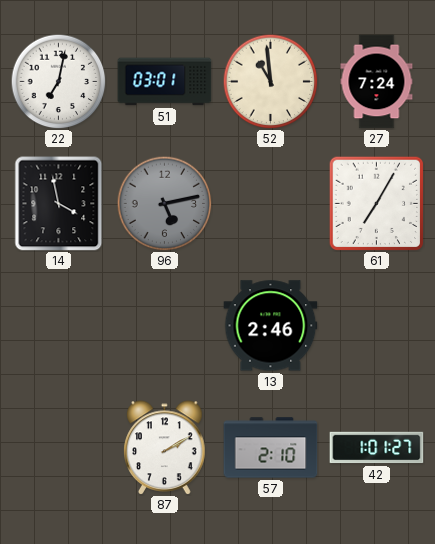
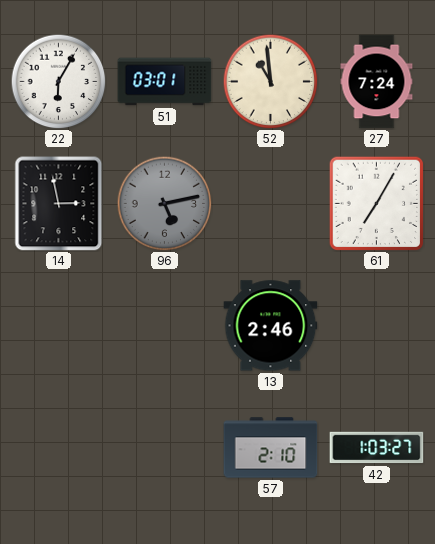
22: 7:02 -> 6:05
14: 3:58 -> 2:58
87: 2:10 -> none
42: 1:01 -> 1:03
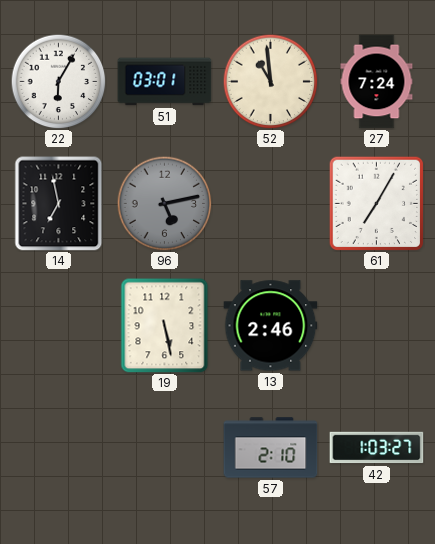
14: 2:58 -> 6:58
19: none -> 5:28
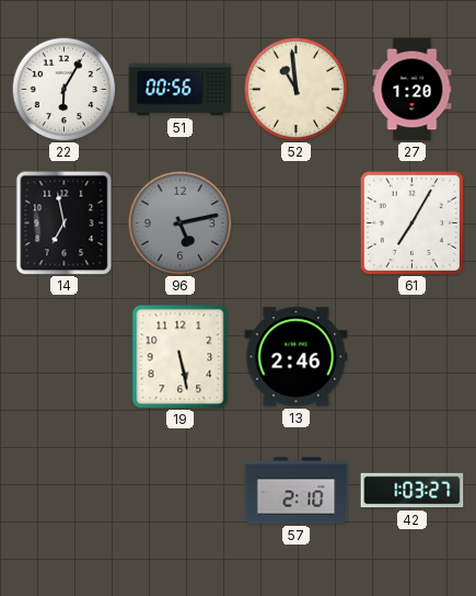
51: 03:01 -> 00:56
27: 7:24 -> 1:20
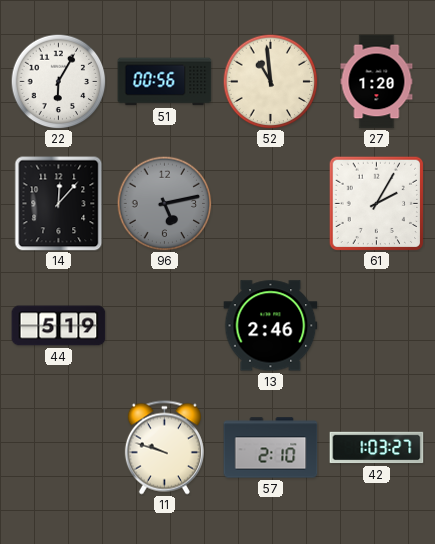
14: 6:58 -> 12:07
61: 7:05 -> 2:05
44: none -> 5:19
19: 5:28 -> none
11: none -> 9:48
